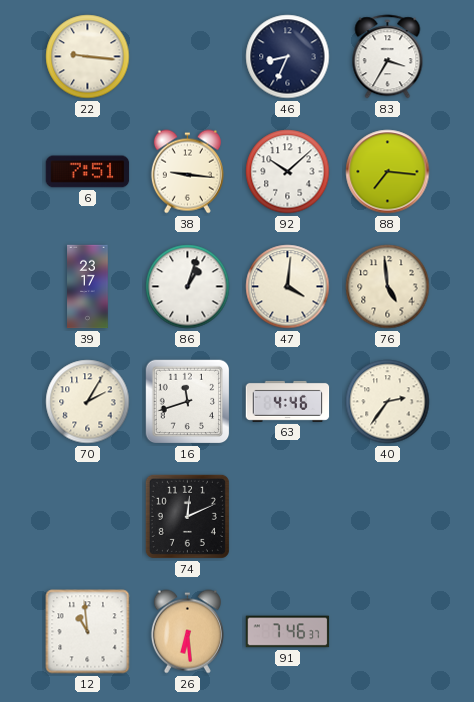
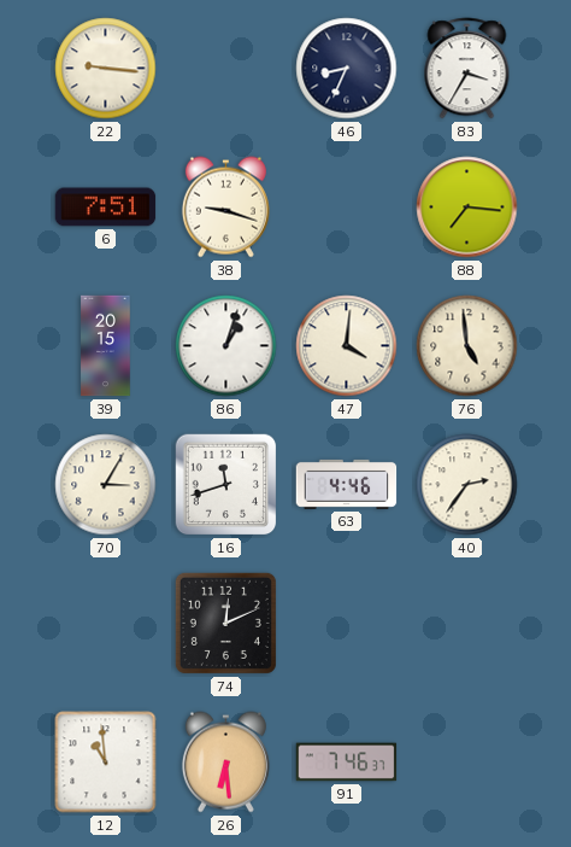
38: 9:16 -> 9:18
92: 10:08 -> none
39: 23:17 -> 20:15
70: 2:05 -> 3:05
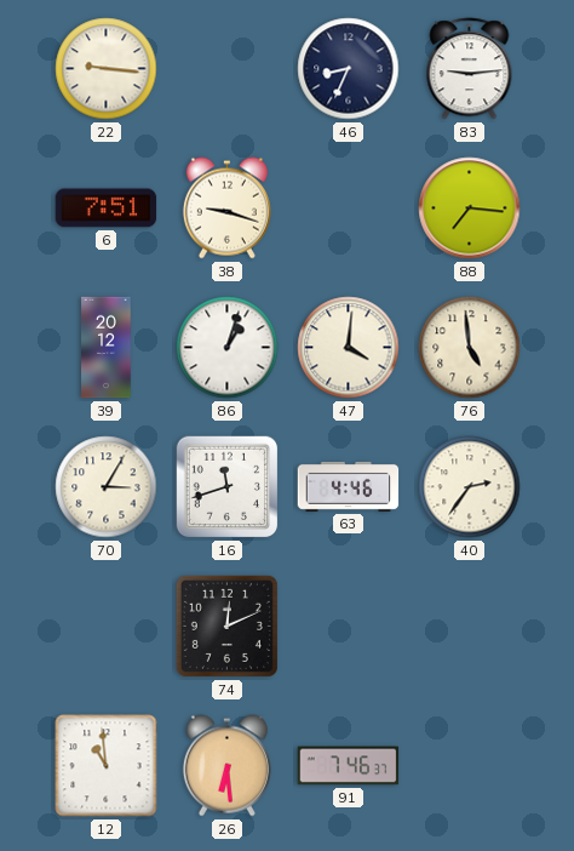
83: 3:35 -> 9:14
39: 20:15 -> 20:12
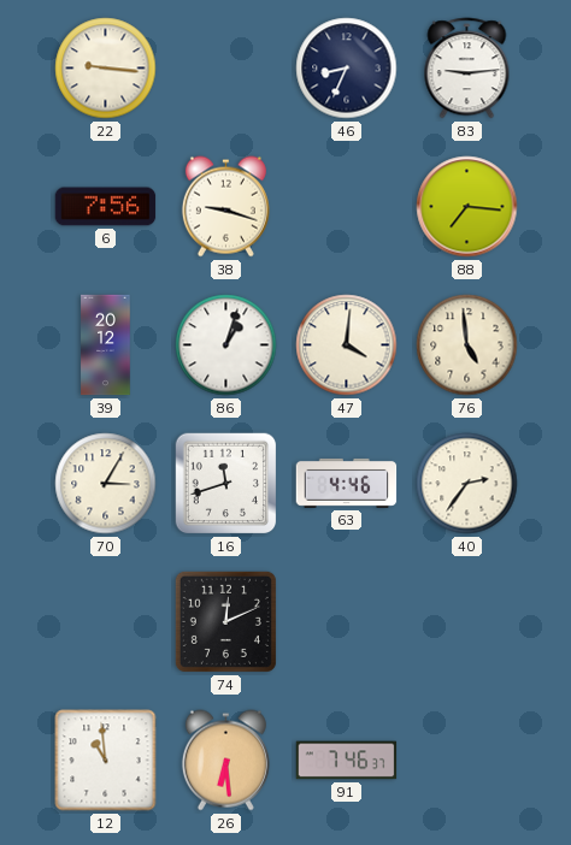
6: 7:51 -> 7:56
